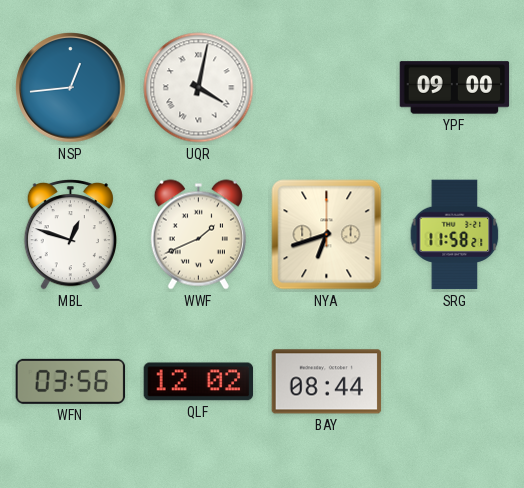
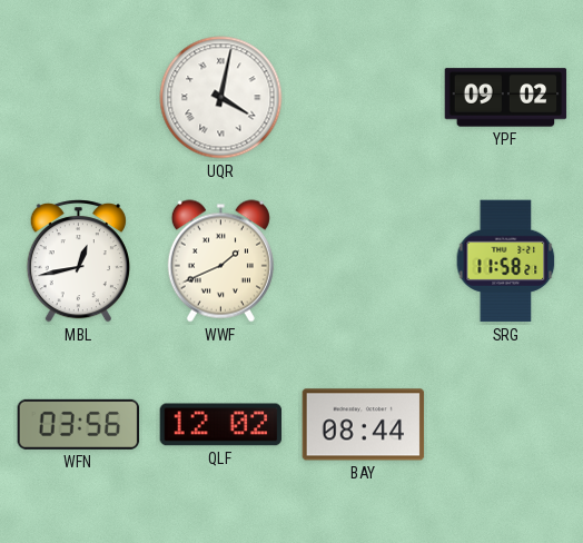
NSP: 12:44 -> none
YPF: 09:00 -> 09:02
MBL: 12:48 -> 12:43
NYA: 6:42 -> none
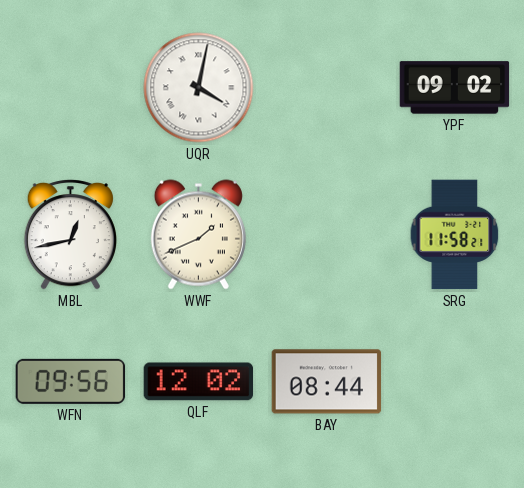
WFN: 03:56 -> 09:56
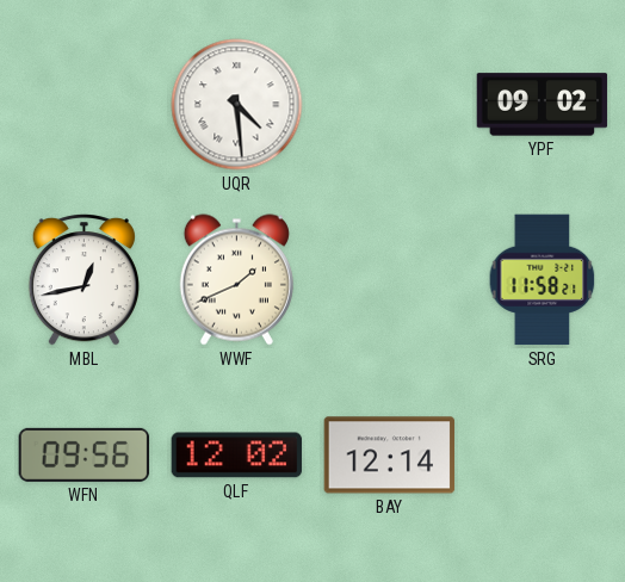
UQR: 4:02 -> 4:29
BAY: 08:44 -> 12:14
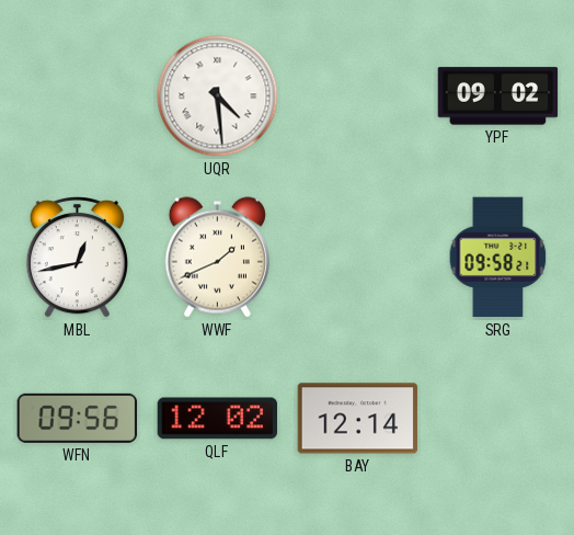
SRG: 11:58 -> 09:58
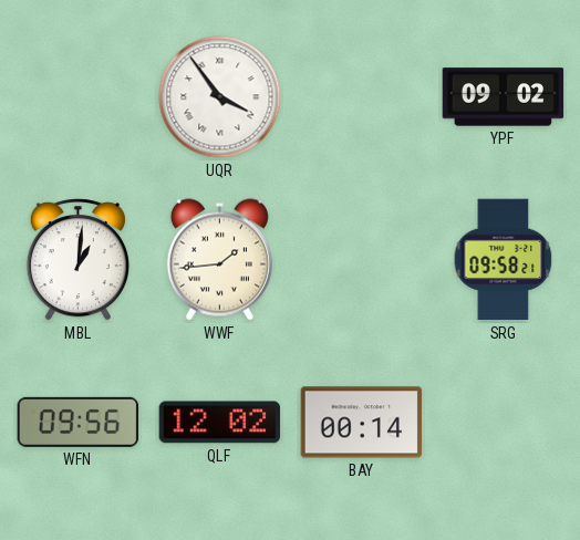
UQR: 4:29 -> 3:54
MBL: 12:43 -> 1:01
WWF: 1:41 -> 1:44
BAY: 12:14 -> 00:14
